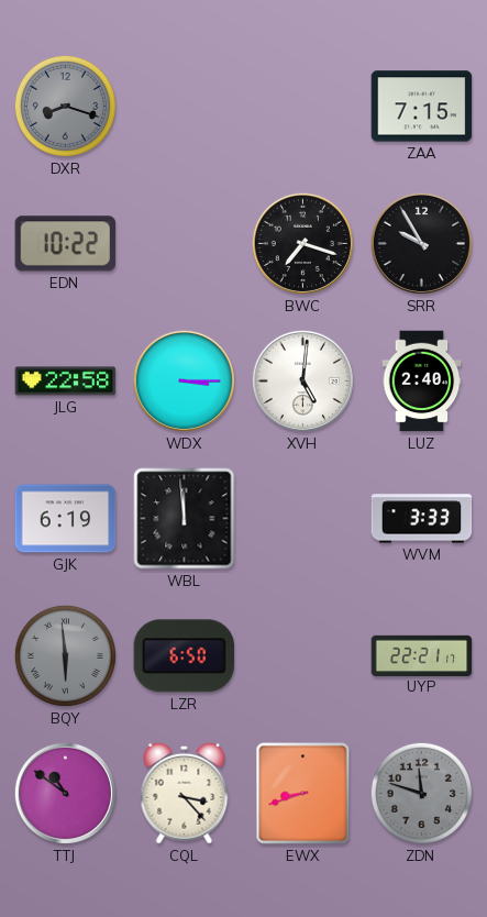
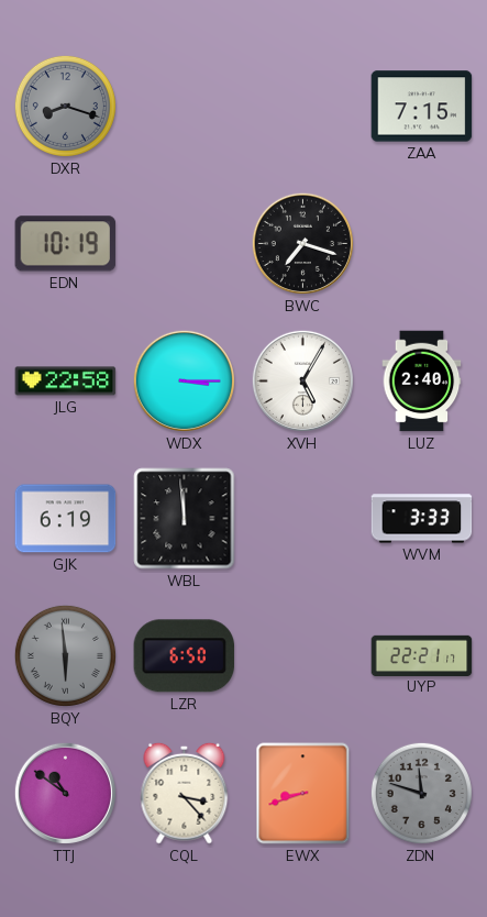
EDN: 10:22 -> 10:19
SRR: 9:55 -> none
XVH: 5:01 -> 5:05
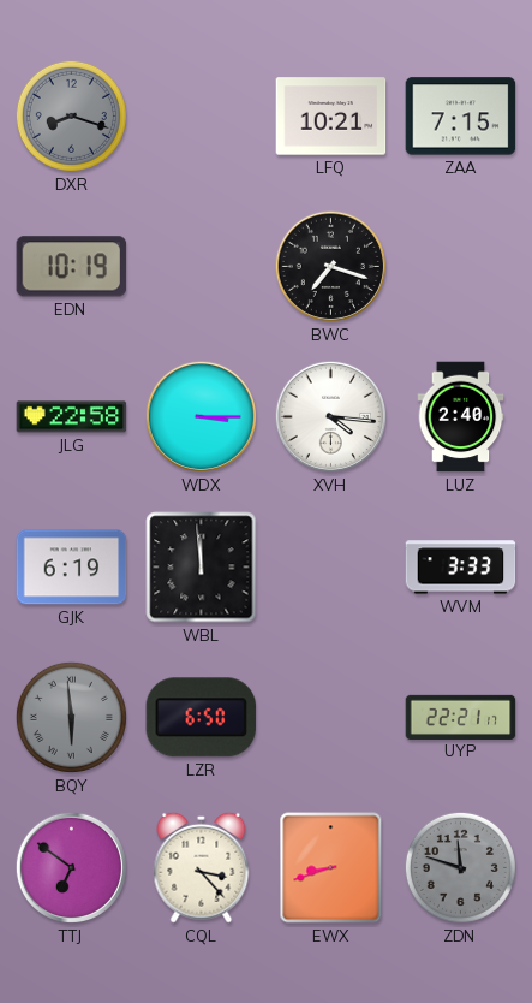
LFQ: none -> 10:21
XVH: 5:05 -> 4:16
TTJ: 10:51 -> 6:51
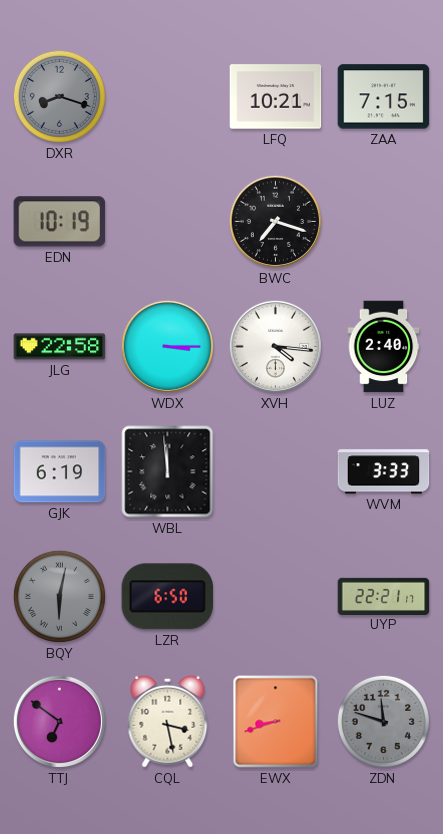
BQY: 5:59 -> 6:02
CQL: 3:23 -> 3:28
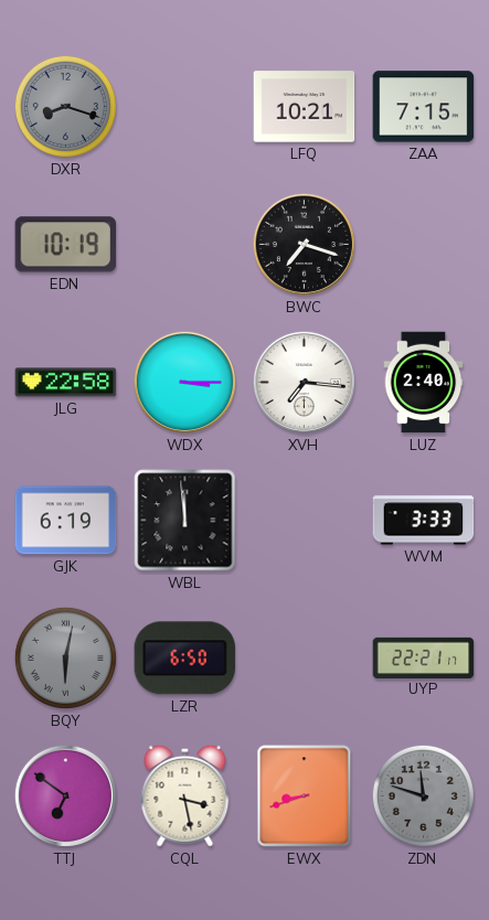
XVH: 4:16 -> 7:16
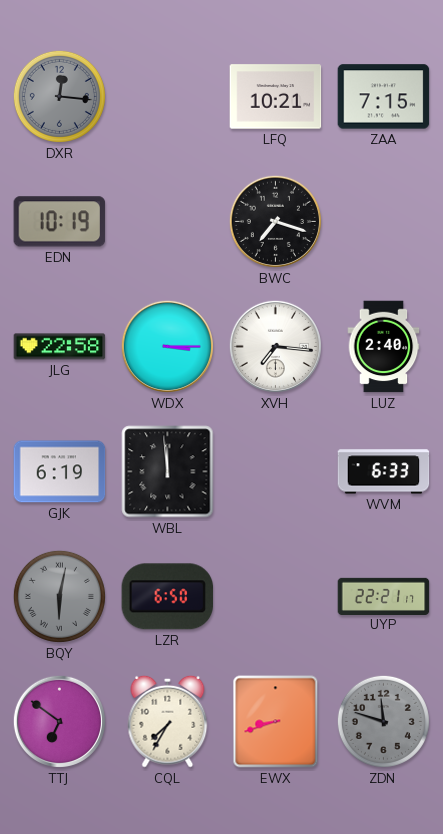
DXR: 8:18 -> 12:16
WVM: 3:33 -> 6:33
CQL: 3:28 -> 7:35
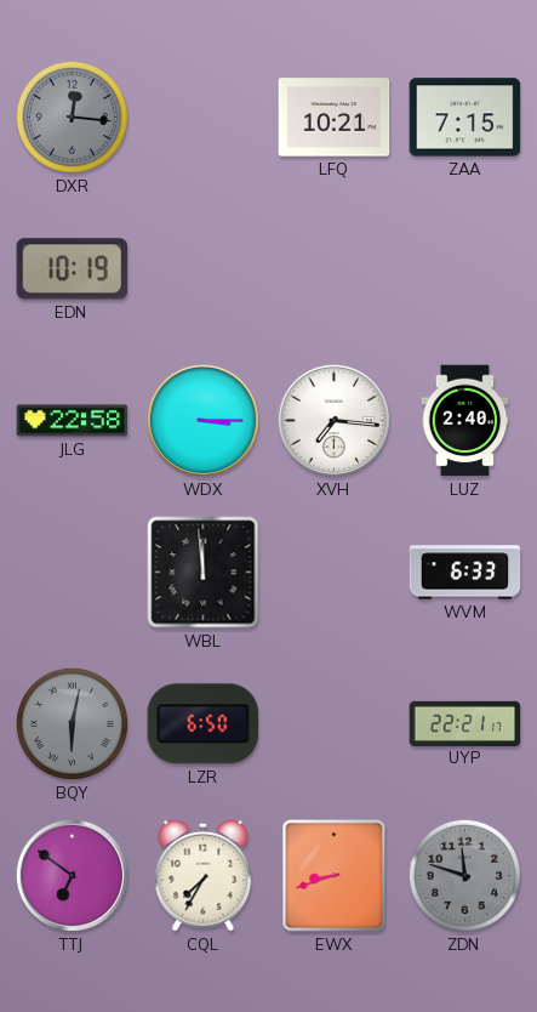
BWC: 7:18 -> none
GJK: 6:19 -> none
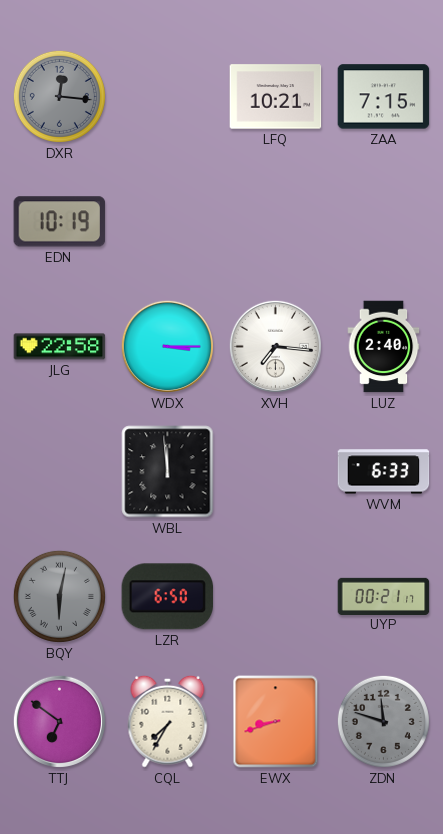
UYP: 22:21 -> 00:21
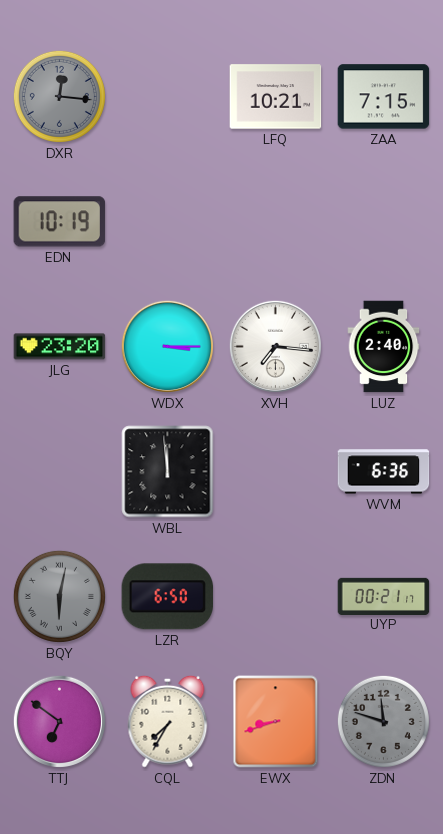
JLG: 22:58 -> 23:20
WVM: 6:33 -> 6:36
